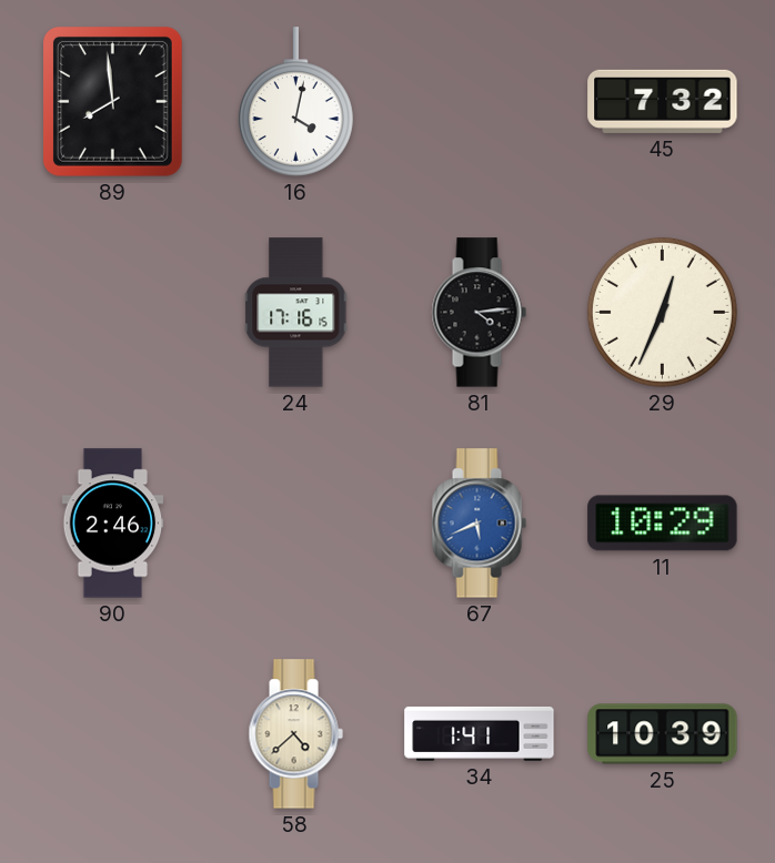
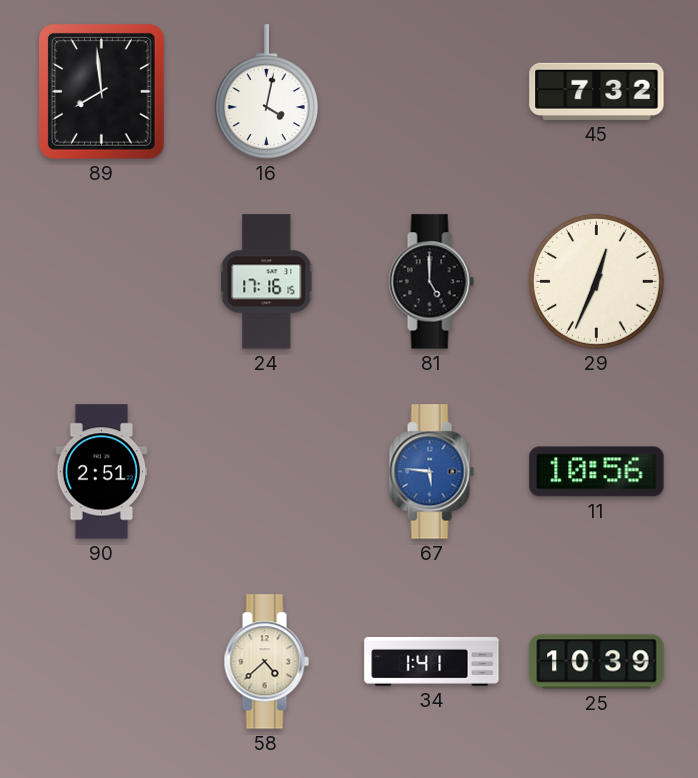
81: 4:14 -> 5:00
90: 2:46 -> 2:51
67: 5:41 -> 5:46
11: 10:29 -> 10:56
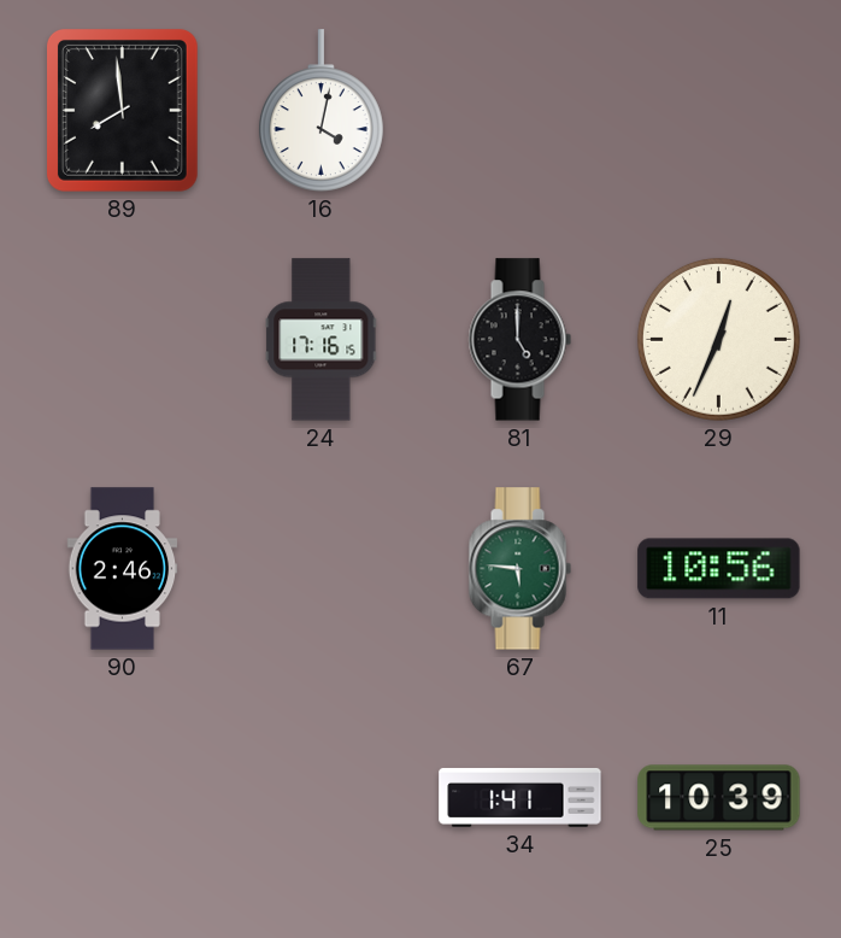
45: 7:32 -> none
90: 2:51 -> 2:46
67 dial: blue -> green
58: 4:38 -> none
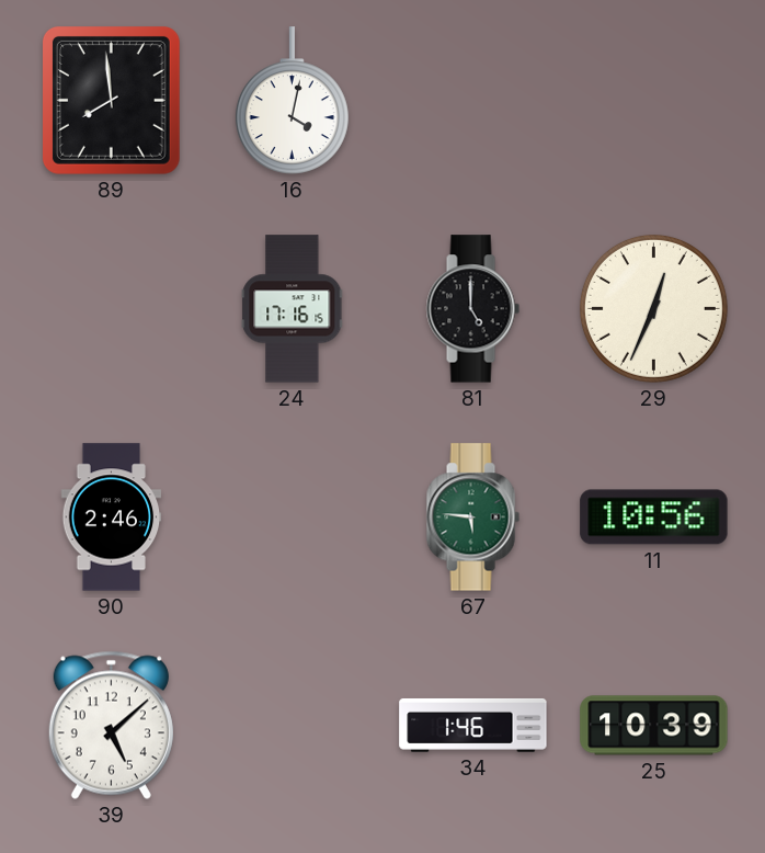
39: none -> 5:08
34: 1:41 -> 1:46
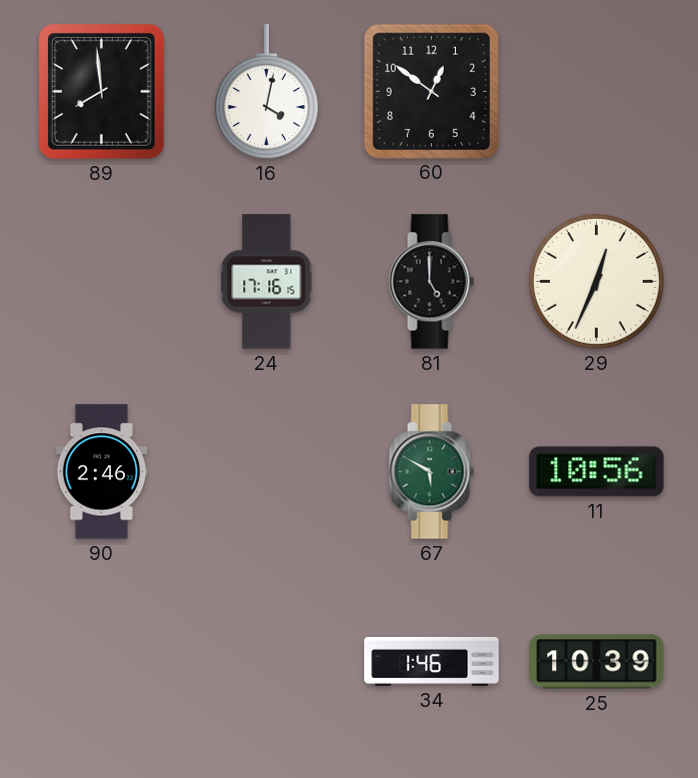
60: none -> 12:51
67: 5:46 -> 5:50
39: 5:08 -> none
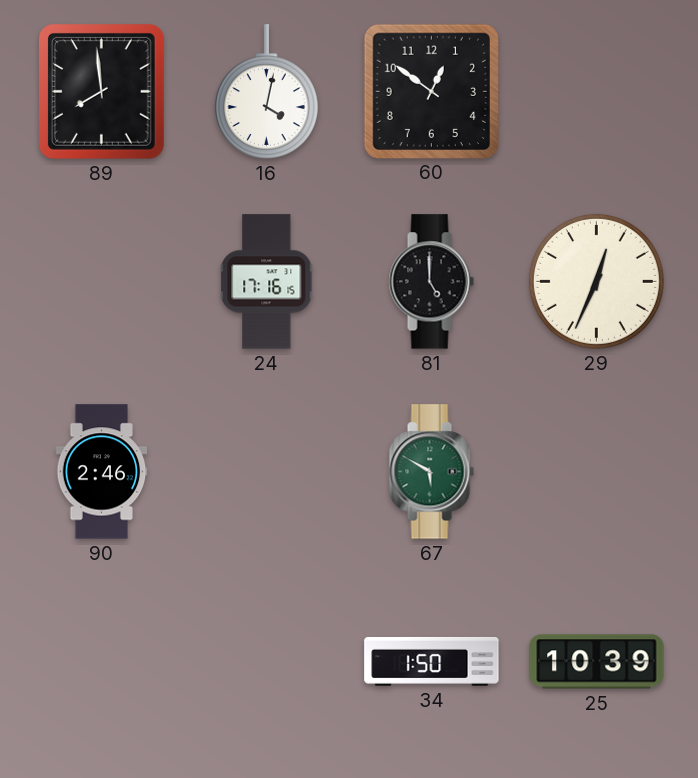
11: 10:56 -> none
34: 1:46 -> 1:50
